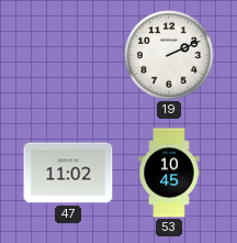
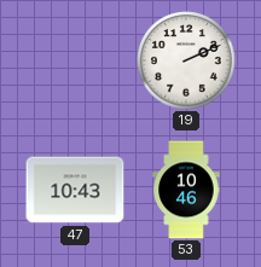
47: 11:02 -> 10:43
53: 10:45 -> 10:46
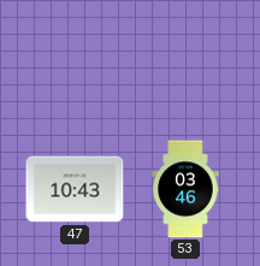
19: 2:11 -> none
53: 10:46 -> 03:46
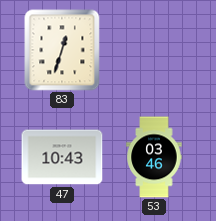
83: none -> 12:33
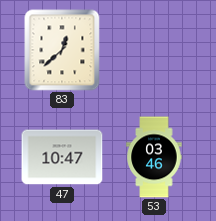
83: 12:33 -> 12:38
47: 10:43 -> 10:47
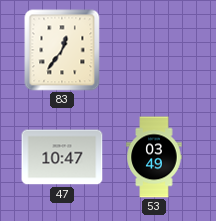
83: 12:38 -> 12:36
53: 03:46 -> 03:49
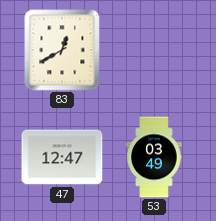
83: 12:36 -> 12:40
47: 10:47 -> 12:47
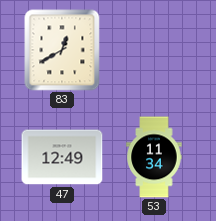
47: 12:47 -> 12:49
53: 03:49 -> 11:34
